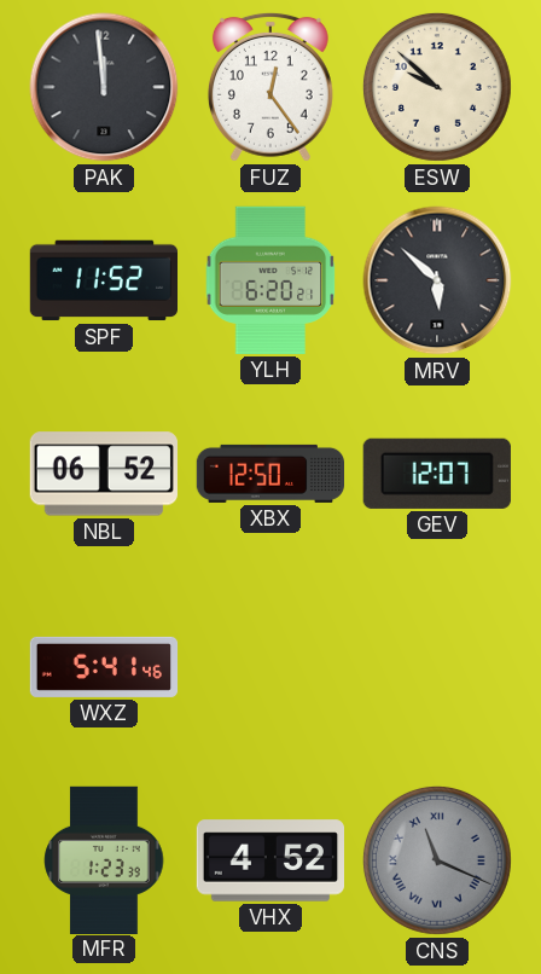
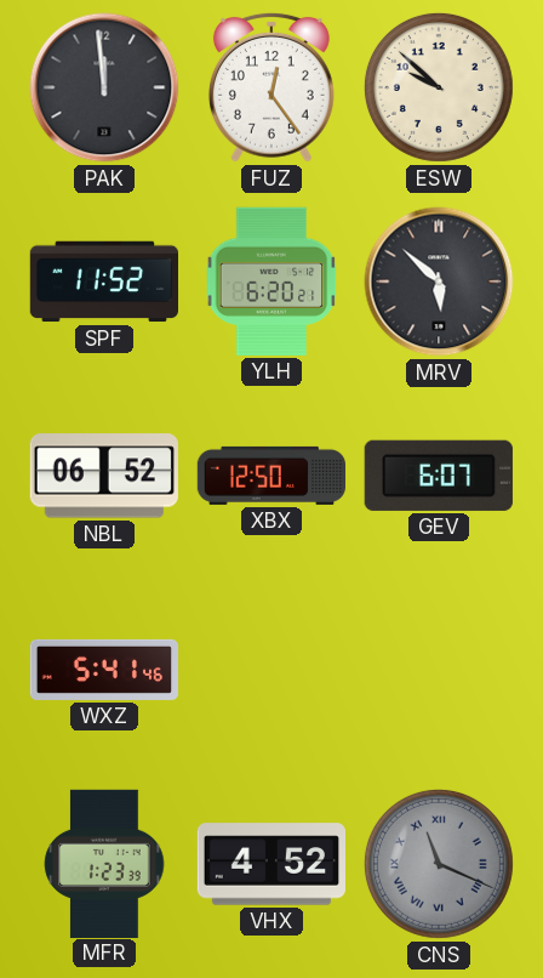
GEV: 12:07 -> 6:07
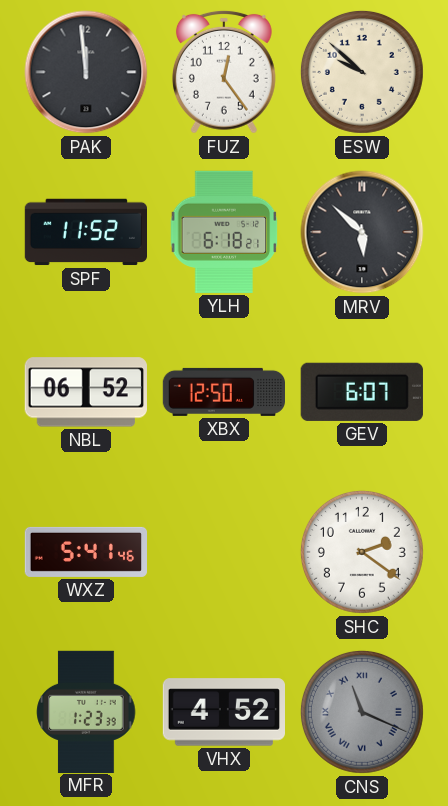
YLH: 6:20 -> 6:18
SHC: none -> 2:21
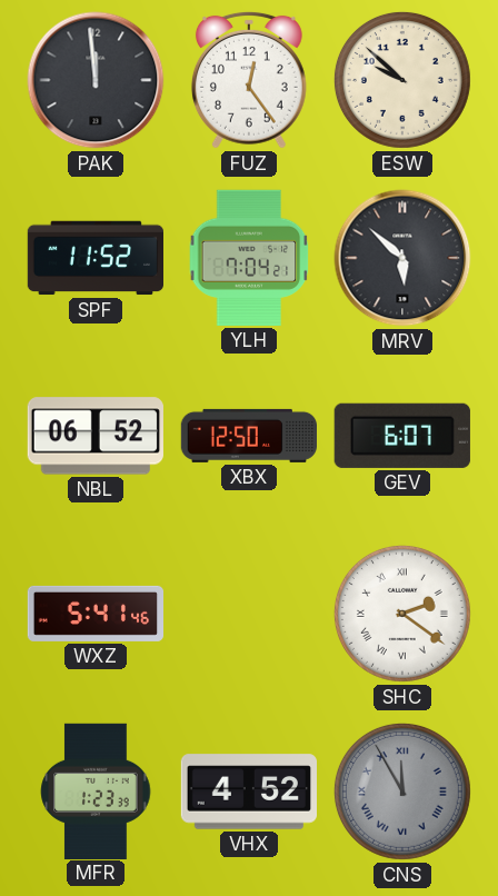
YLH: 6:18 -> 7:04
SHC numerals: Arabic -> Roman
CNS: 11:19 -> 11:55
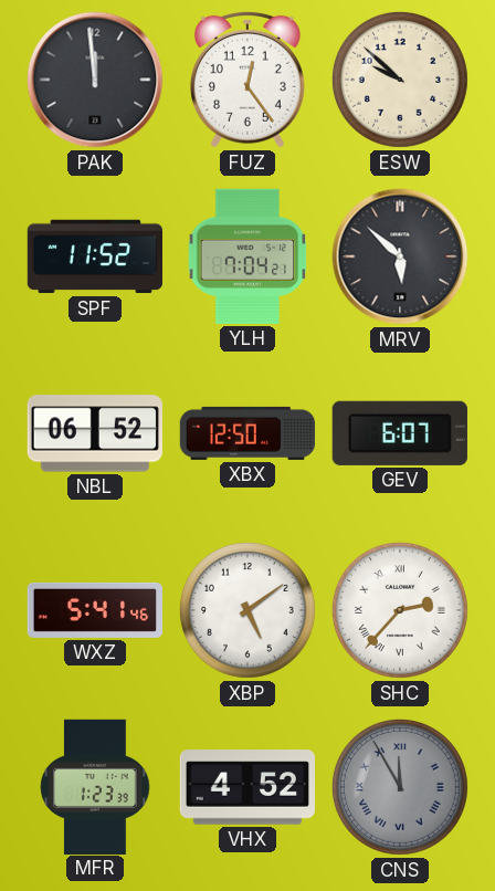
XBP: none -> 5:09
SHC: 2:21 -> 2:37
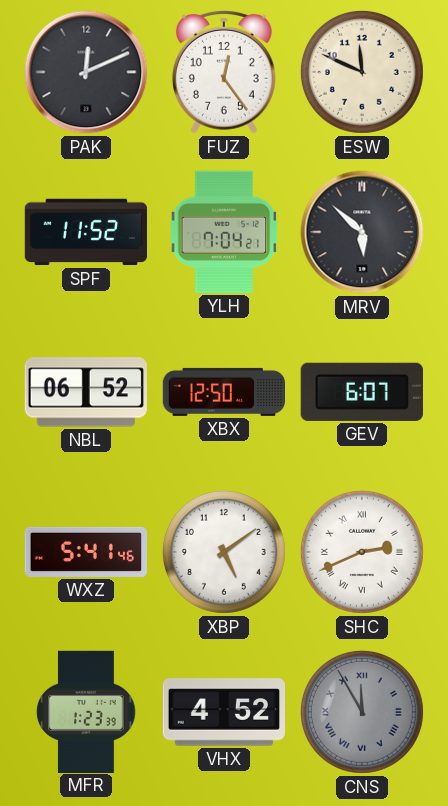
PAK: 11:59 -> 12:11
ESW: 9:52 -> 11:49
SHC: 2:37 -> 2:41
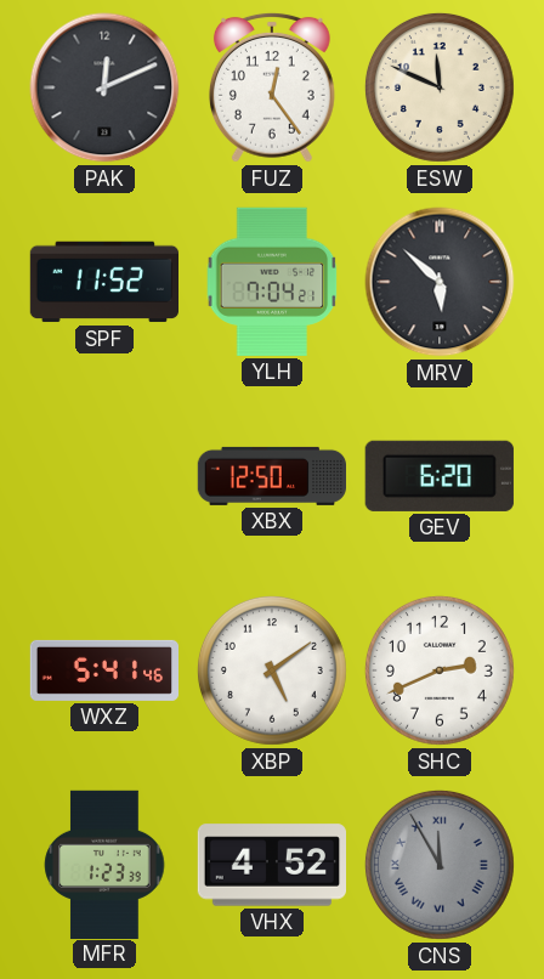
NBL: 06:52 -> none
GEV: 6:07 -> 6:20
SHC numerals: Roman -> Arabic
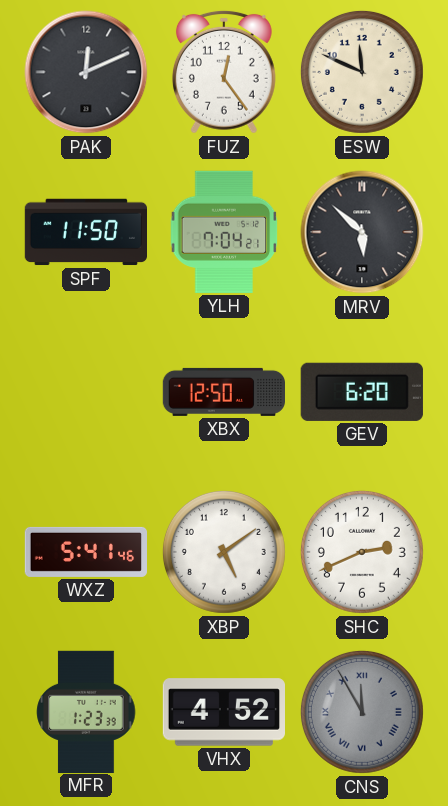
SPF: 11:52 -> 11:50
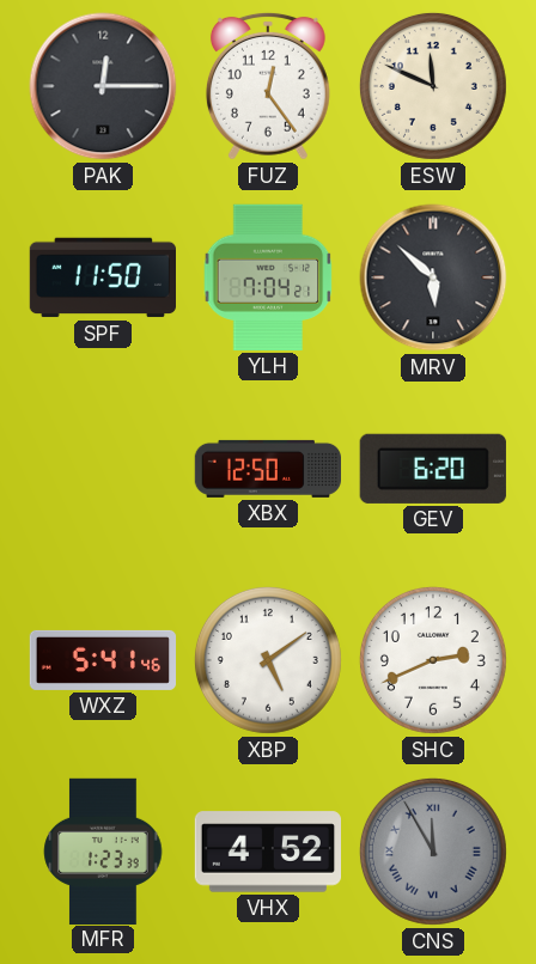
PAK: 12:11 -> 12:15
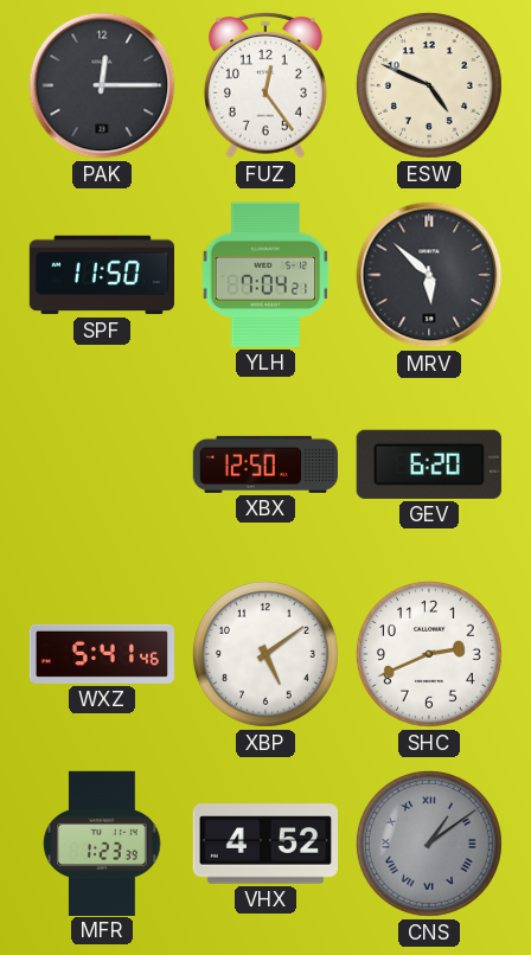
ESW: 11:49 -> 4:49
CNS: 11:55 -> 1:09
